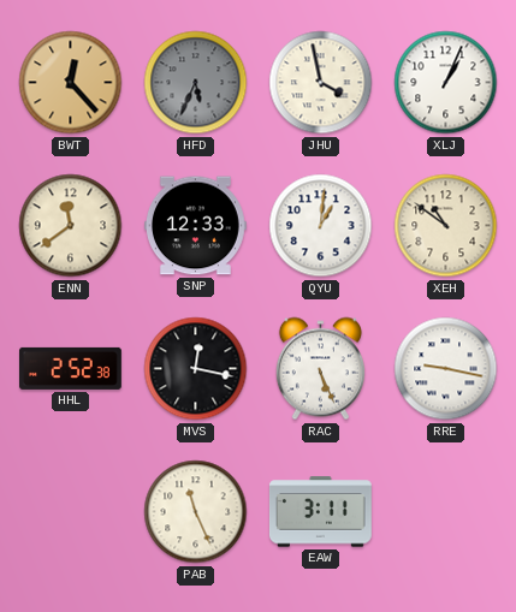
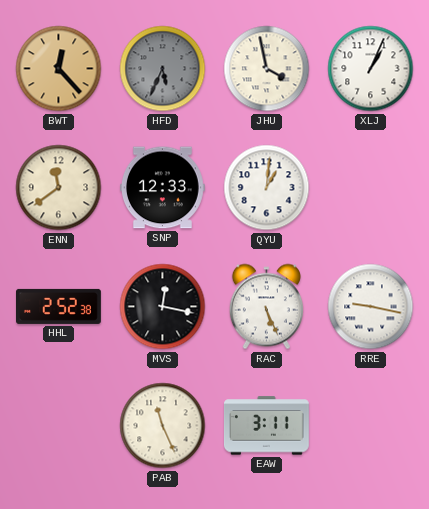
XEH: 10:51 -> none
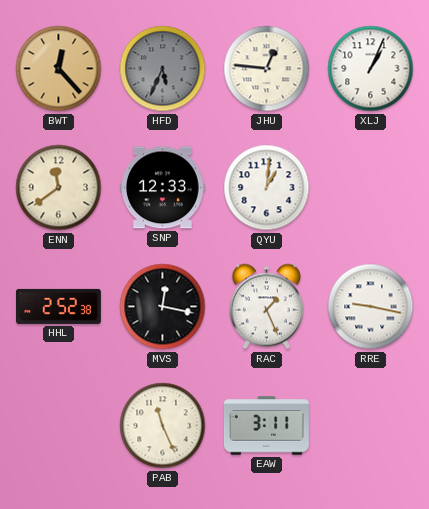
JHU: 3:58 -> 12:46
RAC: 5:26 -> 1:26
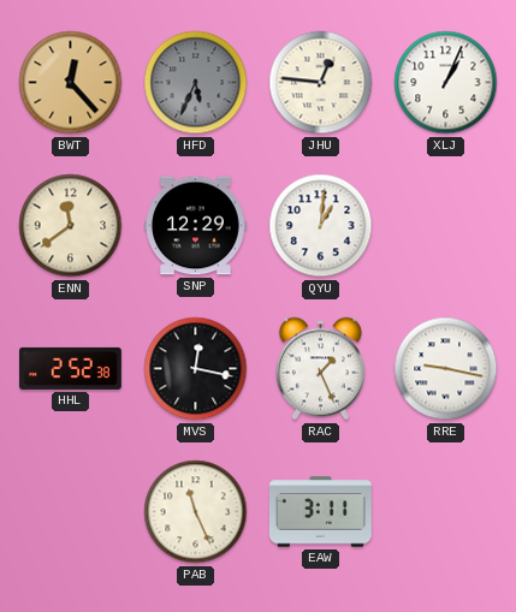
SNP: 12:33 -> 12:29
